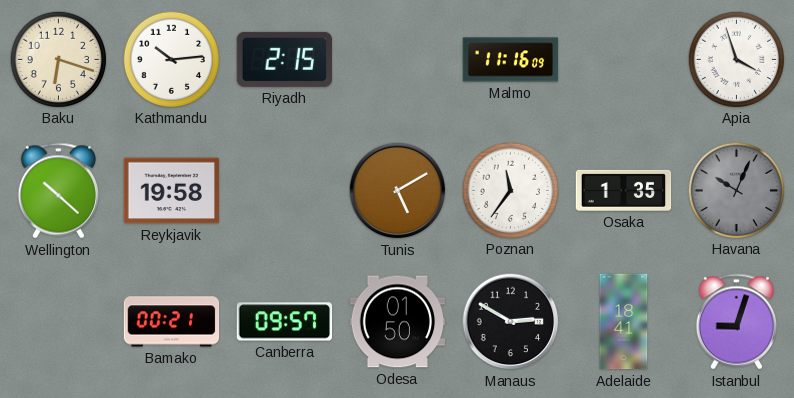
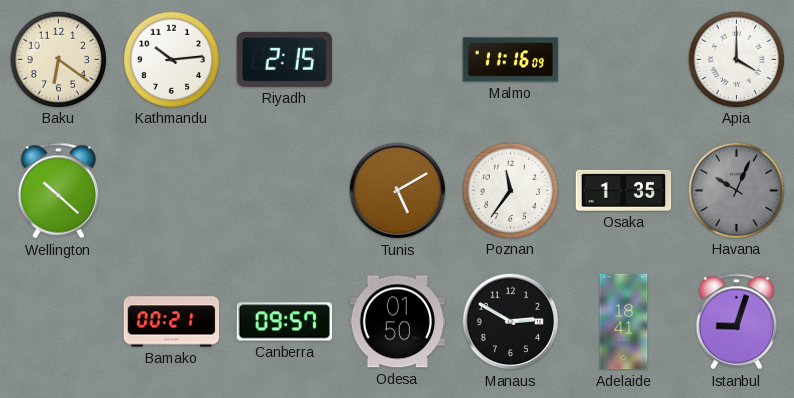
Baku: 6:18 -> 6:21
Apia: 3:57 -> 4:00
Reykjavik: 19:58 -> none
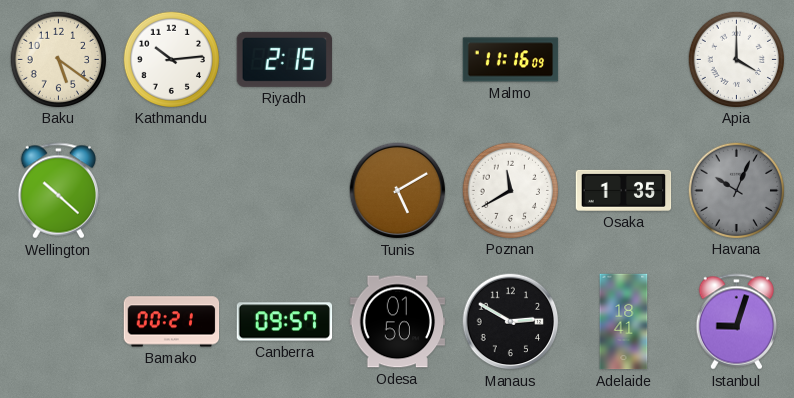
Baku: 6:21 -> 5:21
Poznan: 11:36 -> 11:40
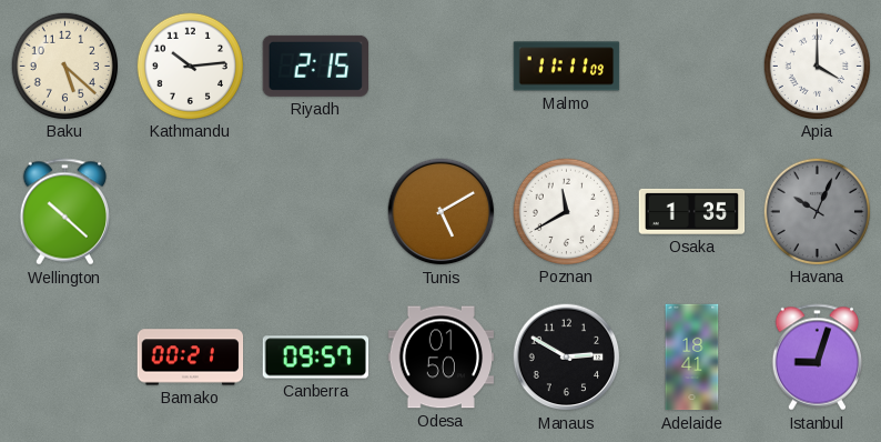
Baku: 5:21 -> 5:22
Malmo: 11:16 -> 11:11
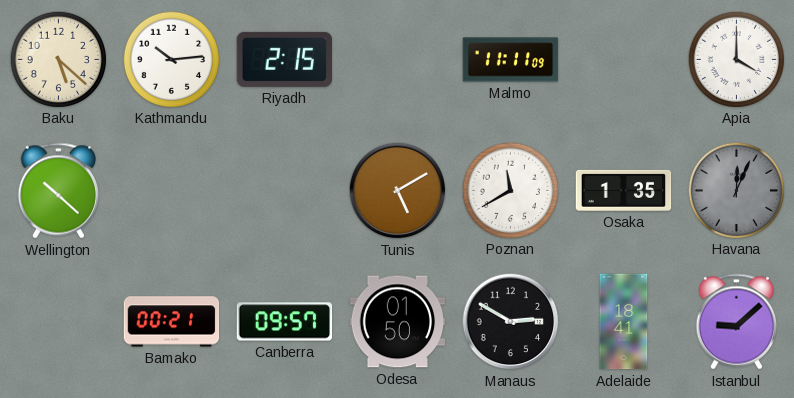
Havana: 10:04 -> 12:04
Istanbul: 9:03 -> 9:08
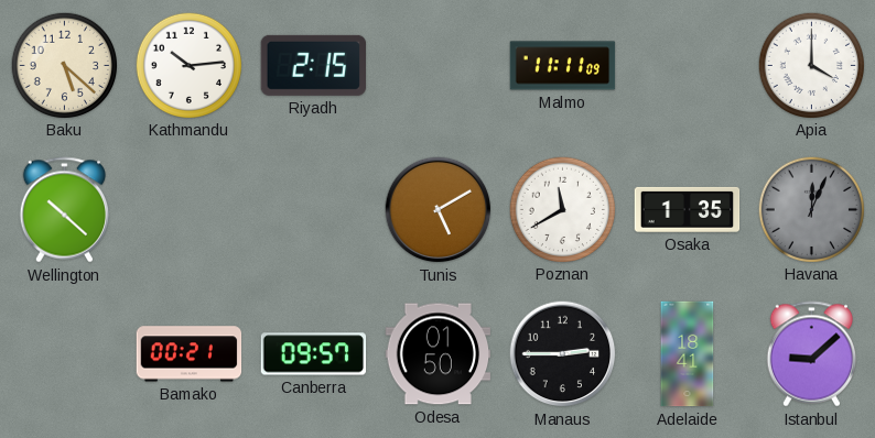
Manaus: 2:50 -> 2:45
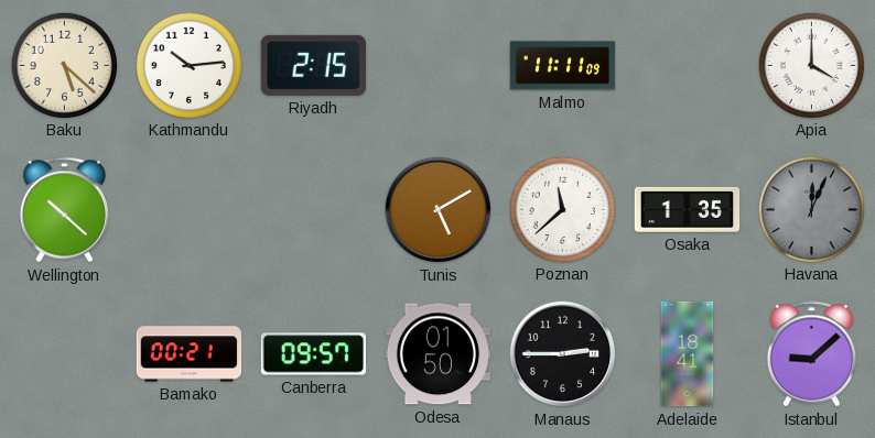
Poznan: 11:40 -> 11:38
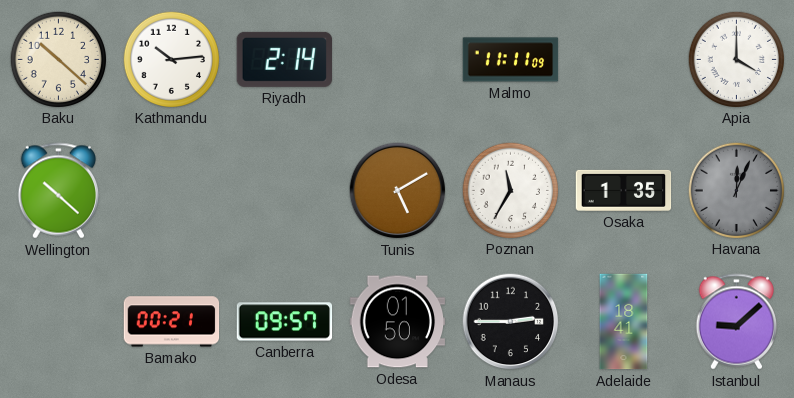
Baku: 5:22 -> 10:22
Riyadh: 2:15 -> 2:14
Poznan: 11:38 -> 11:35
